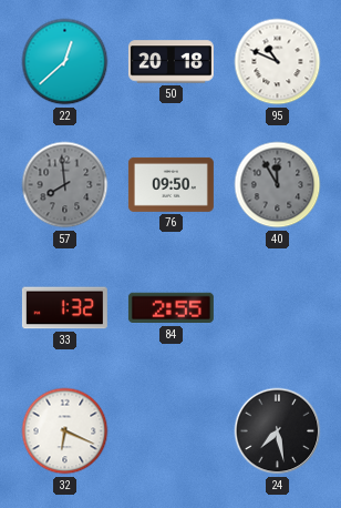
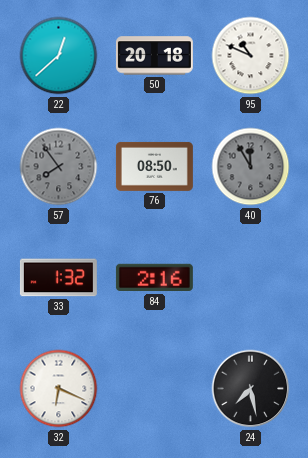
57: 7:59 -> 7:54
76: 09:50 -> 08:50
84: 2:55 -> 2:16
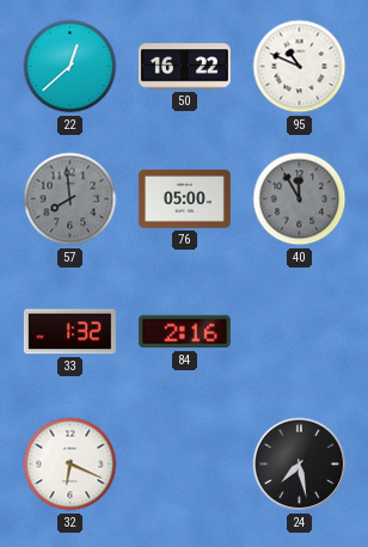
50: 20:18 -> 16:22
57: 7:54 -> 7:59
76: 08:50 -> 05:00
